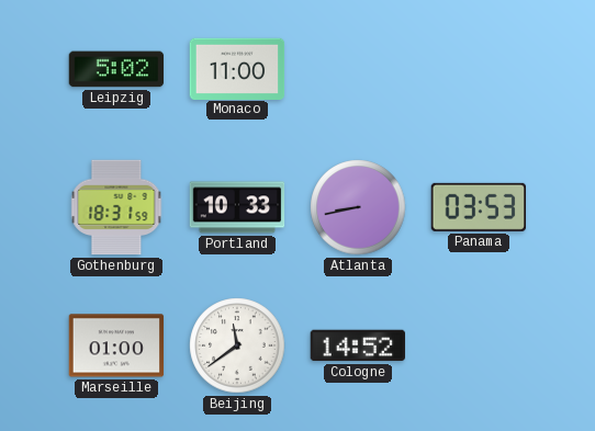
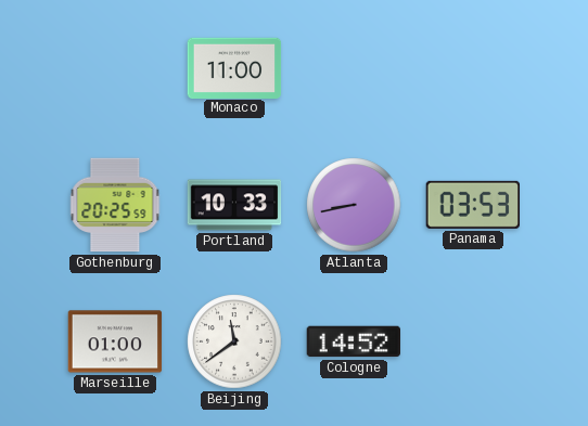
Leipzig: 5:02 -> none
Gothenburg: 18:31 -> 20:25
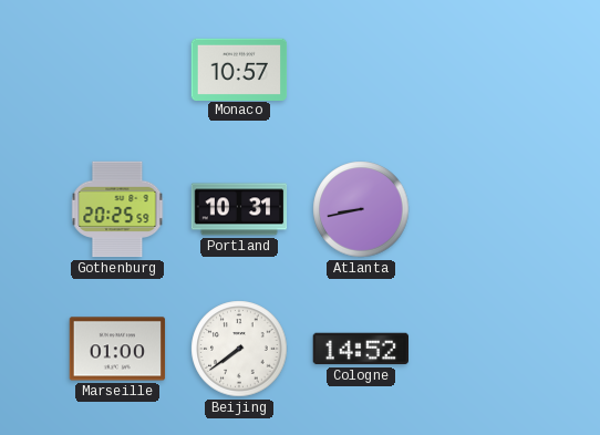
Monaco: 11:00 -> 10:57
Portland: 10:33 -> 10:31
Panama: 03:53 -> none
Beijing: 11:39 -> 7:39
